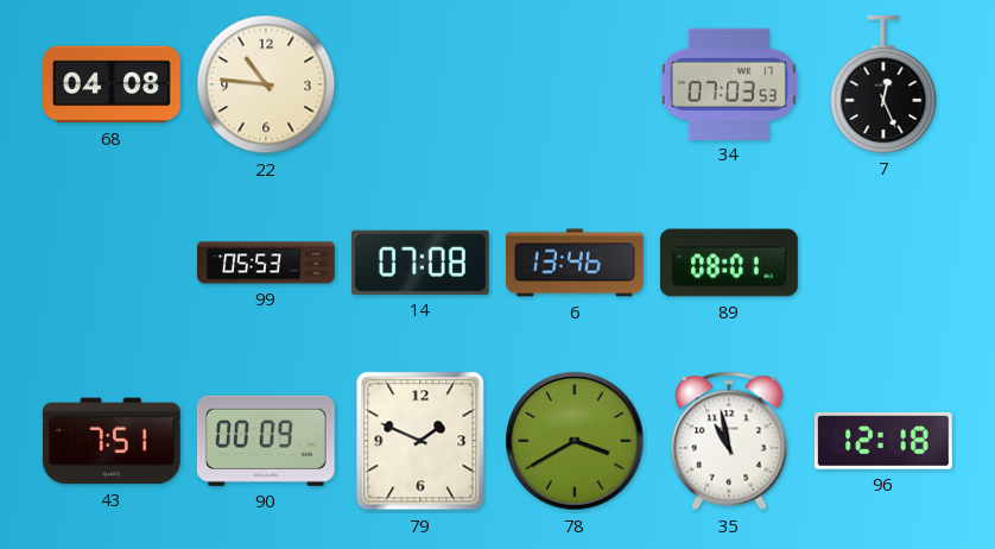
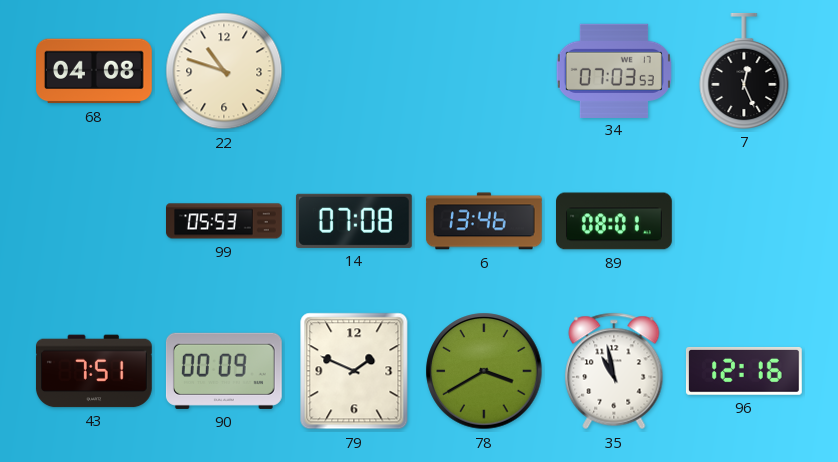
22: 10:46 -> 10:48
96: 12:18 -> 12:16
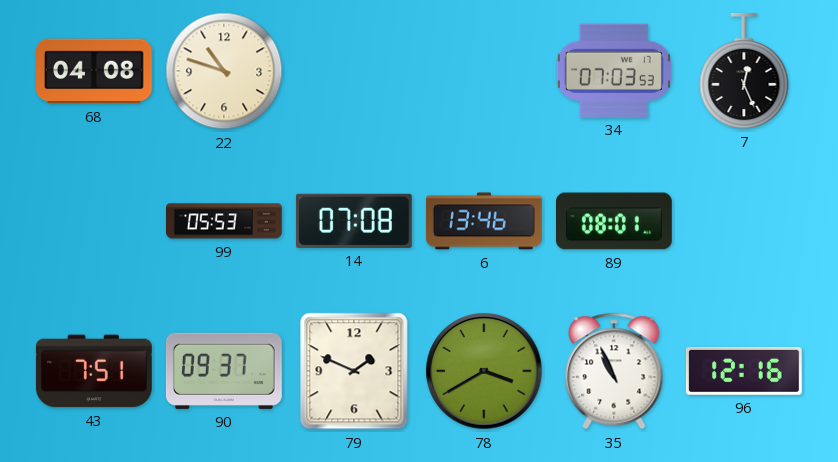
90: 00:09 -> 09:37
35: 10:58 -> 10:56
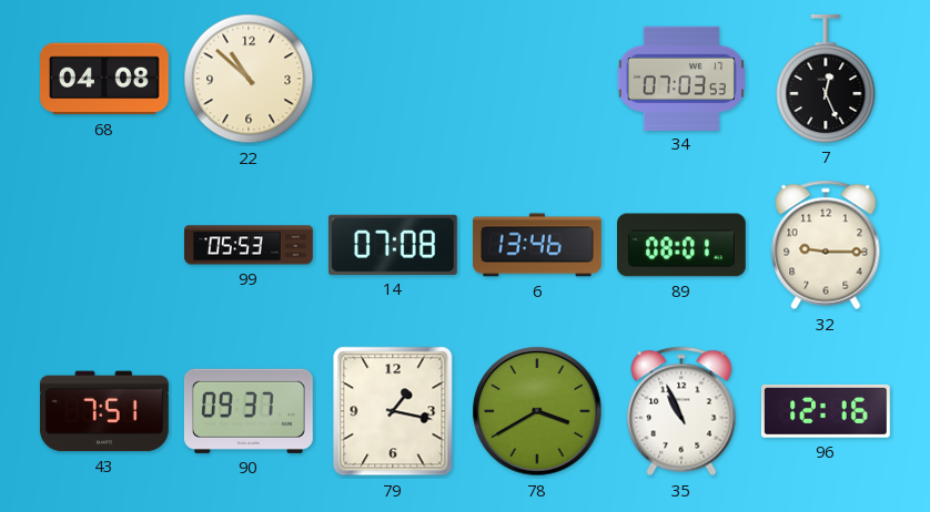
22: 10:48 -> 10:52
32: none -> 9:15
79: 1:49 -> 1:17
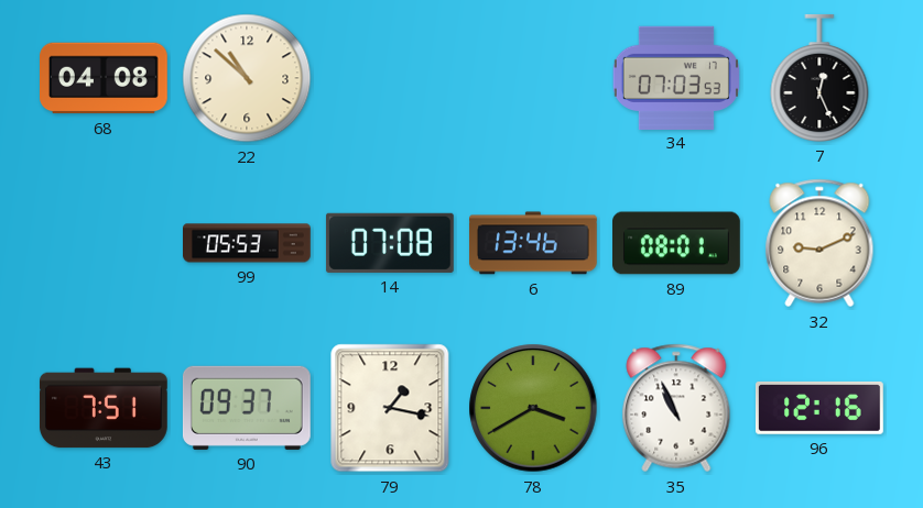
32: 9:15 -> 9:11
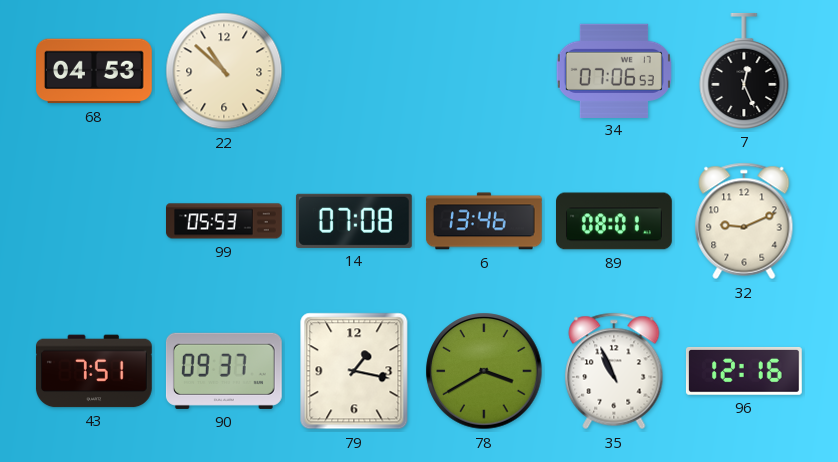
68: 04:08 -> 04:53
34: 07:03 -> 07:06
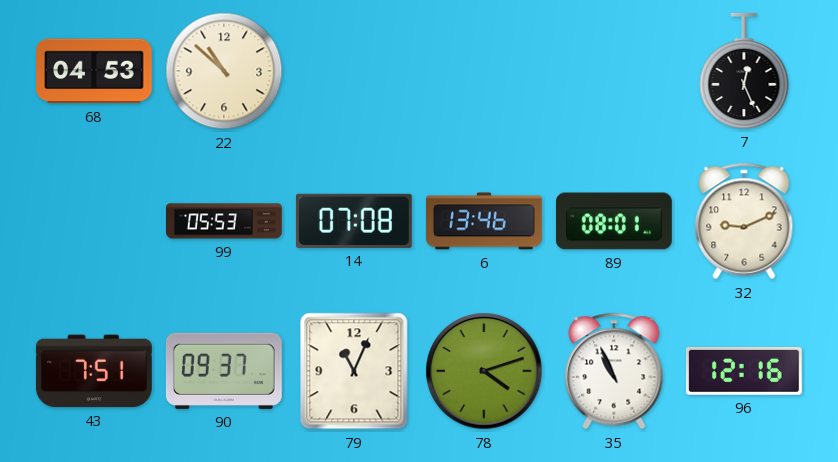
34: 07:06 -> none
79: 1:17 -> 11:04
78: 3:40 -> 4:12
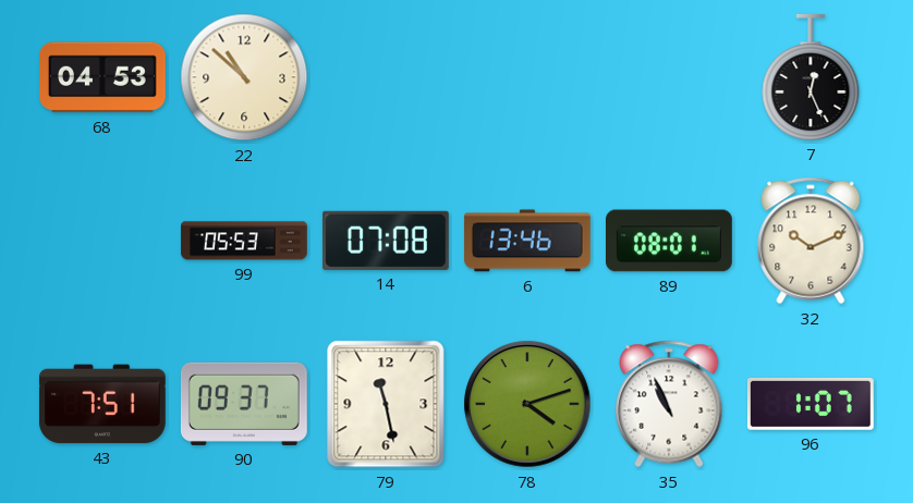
32: 9:11 -> 10:11
79: 11:04 -> 11:28
96: 12:16 -> 1:07
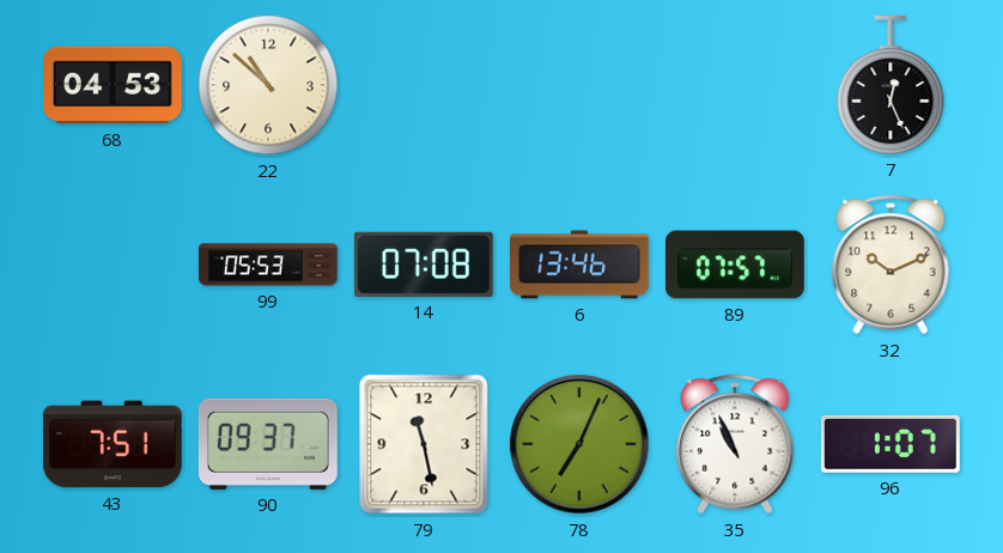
89: 08:01 -> 07:57
78: 4:12 -> 7:04
